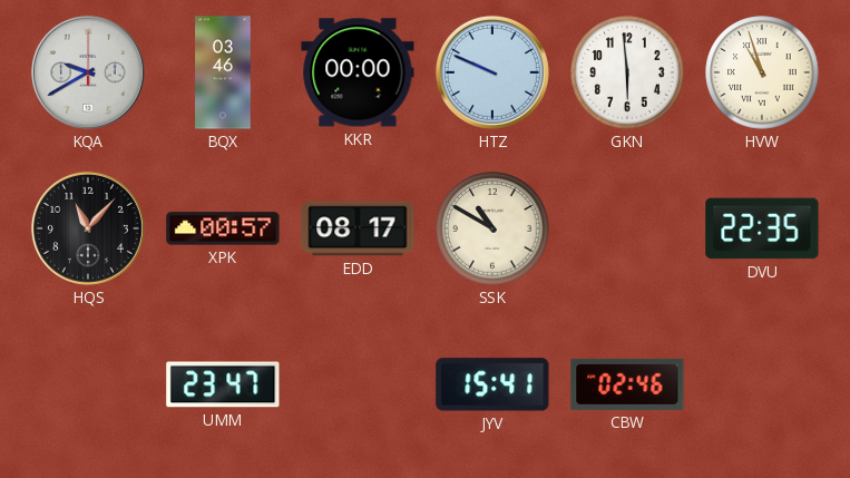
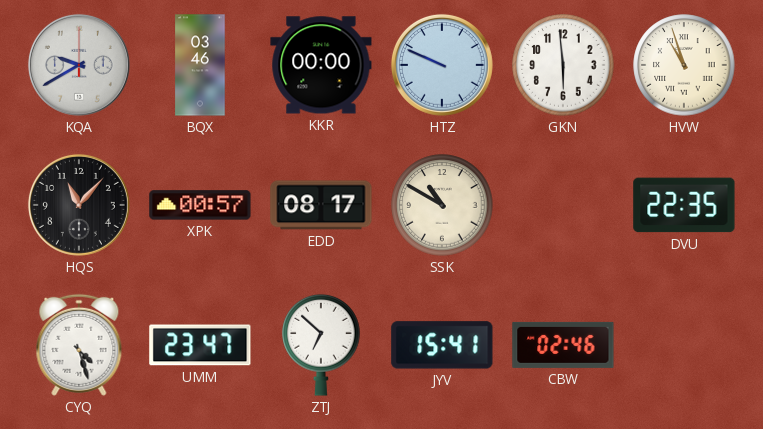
CYQ: none -> 4:27
ZTJ: none -> 6:52
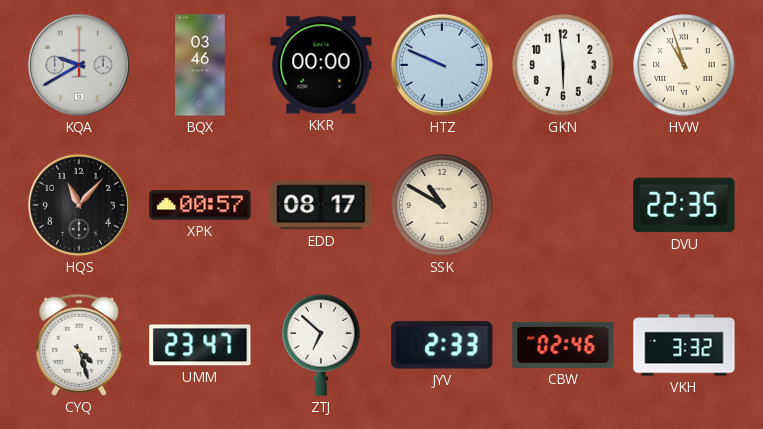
JYV: 15:41 -> 2:33
VKH: none -> 3:32
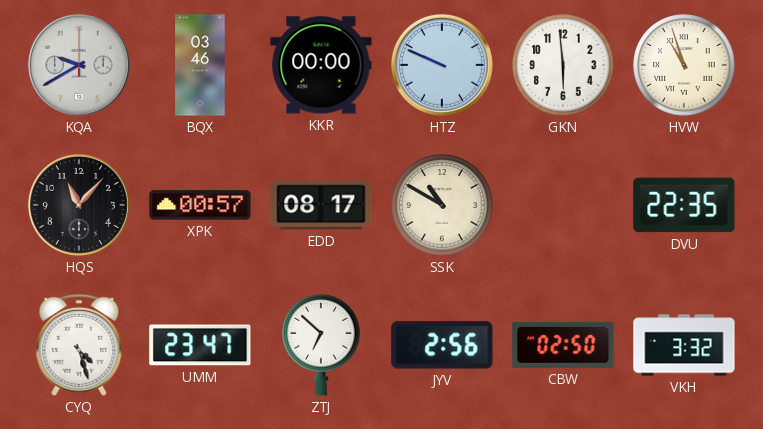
JYV: 2:33 -> 2:56
CBW: 02:46 -> 02:50
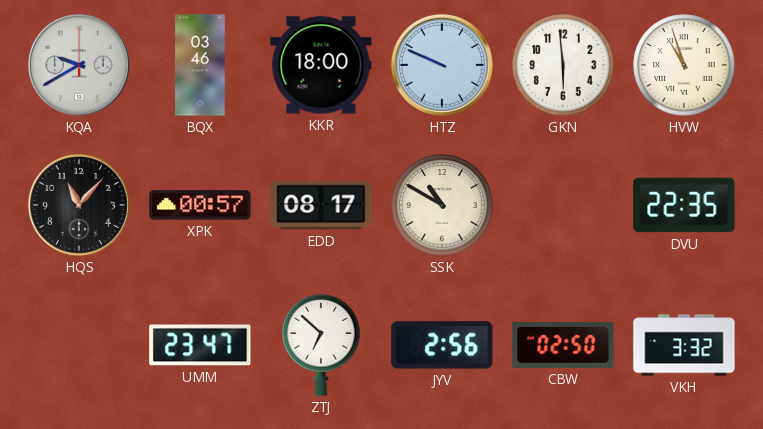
KKR: 00:00 -> 18:00
CYQ: 4:27 -> none
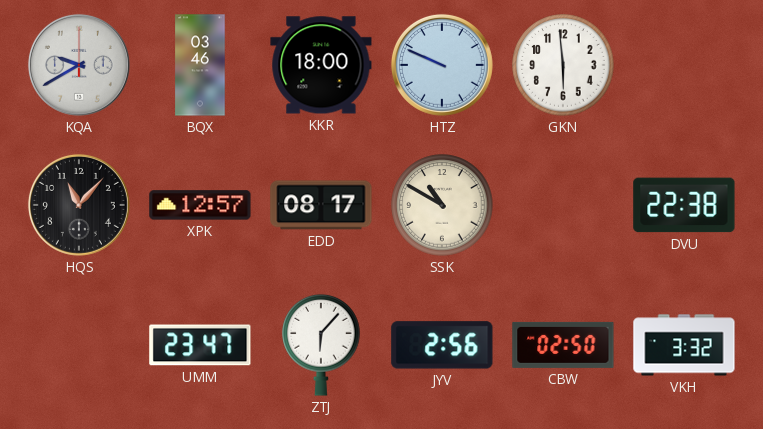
HVW: 10:57 -> none
XPK: 00:57 -> 12:57
DVU: 22:35 -> 22:38
ZTJ: 6:52 -> 6:07
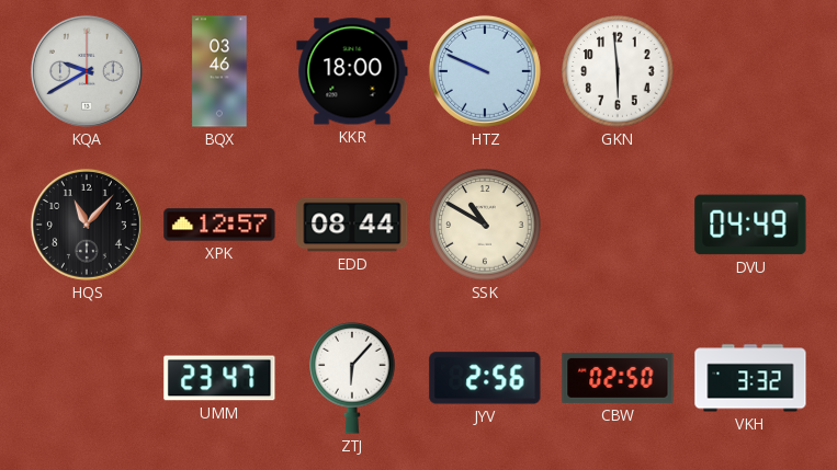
EDD: 08:17 -> 08:44
DVU: 22:38 -> 04:49
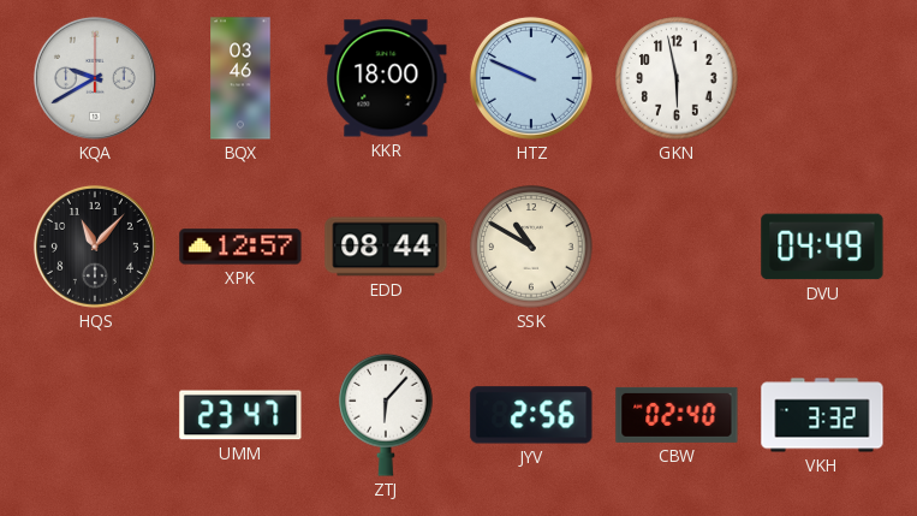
GKN: 5:59 -> 5:58
CBW: 02:50 -> 02:40
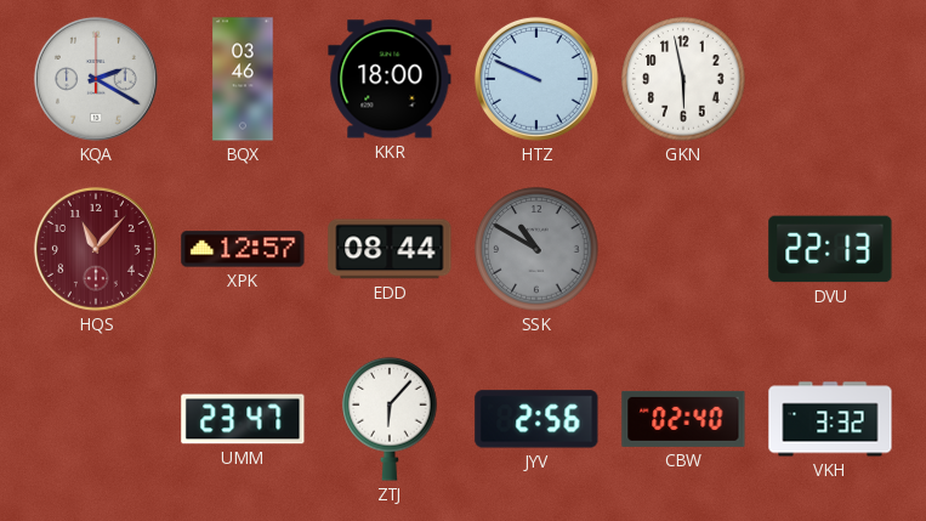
KQA: 9:40 -> 2:20
HQS dial: black -> burgundy
SSK dial: cream -> grey
DVU: 04:49 -> 22:13
